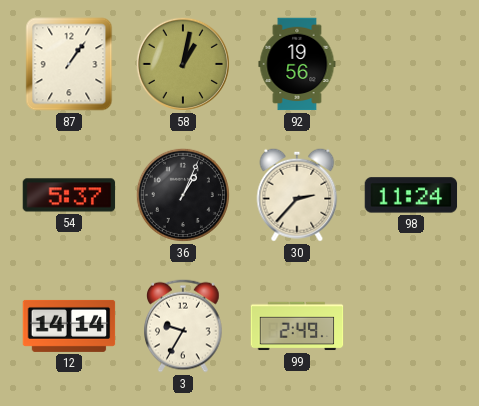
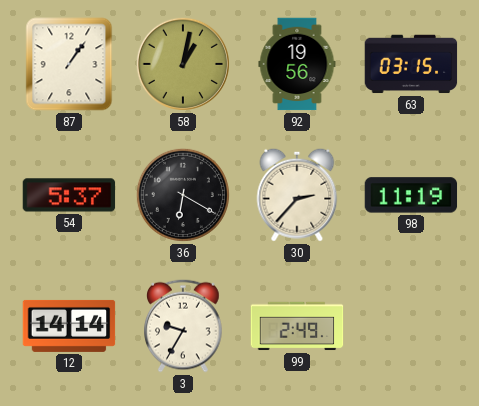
63: none -> 03:15
36: 1:04 -> 6:20
98: 11:24 -> 11:19
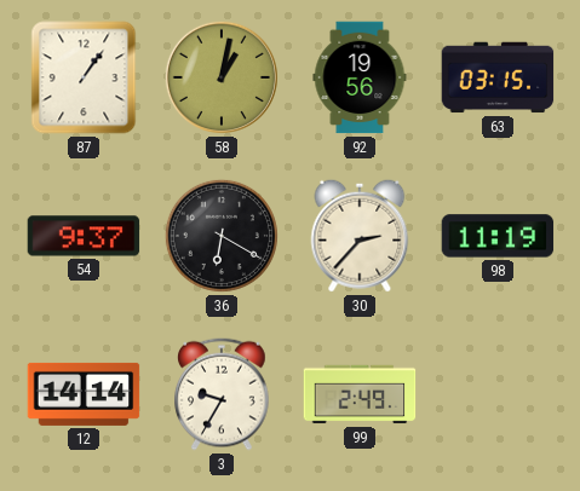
54: 5:37 -> 9:37
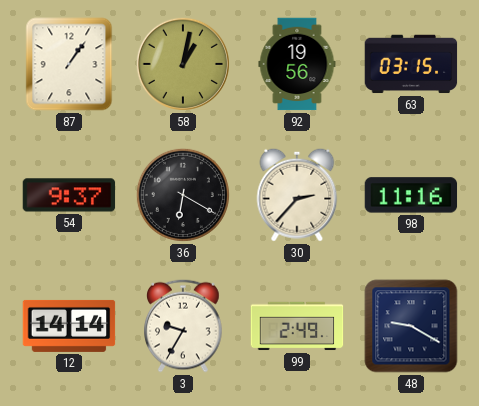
98: 11:19 -> 11:16
48: none -> 9:20
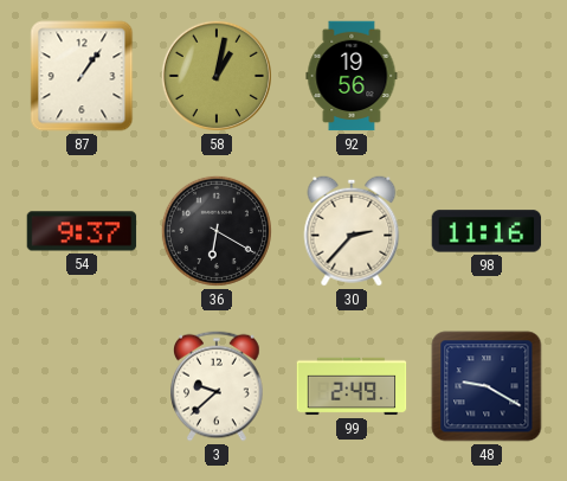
63: 03:15 -> none
12: 14:14 -> none
3: 9:35 -> 9:38
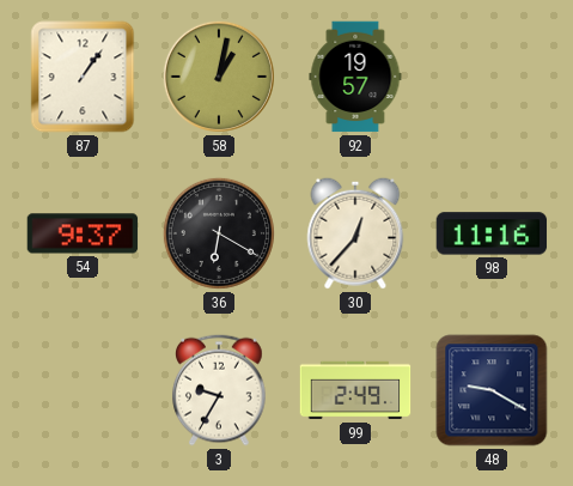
92: 19:56 -> 19:57
30: 2:37 -> 12:37
3: 9:38 -> 9:35
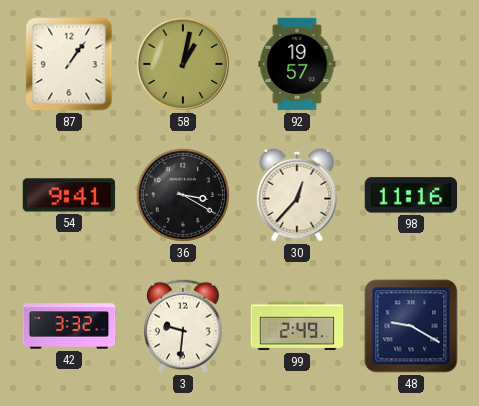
54: 9:37 -> 9:41
36: 6:20 -> 3:20
42: none -> 3:32
3: 9:35 -> 9:31
